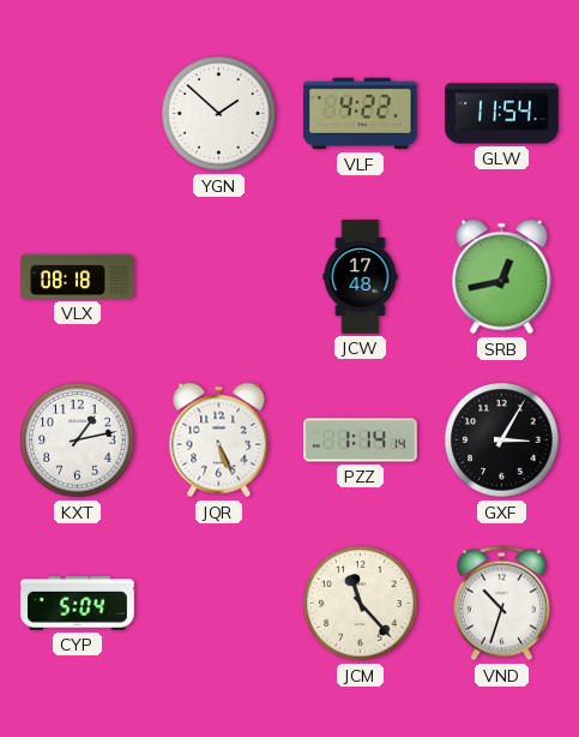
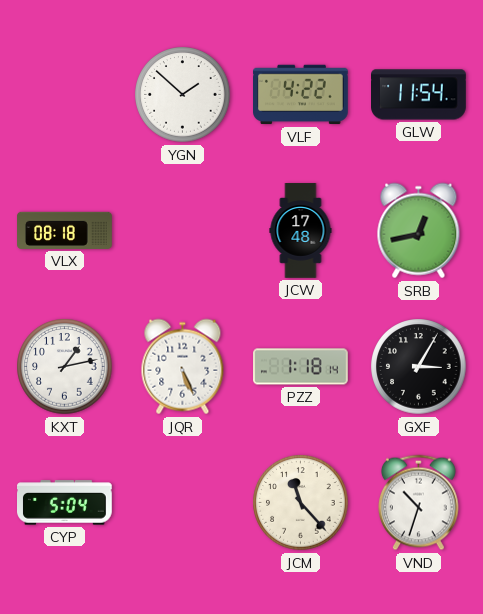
PZZ: 1:14 -> 1:18
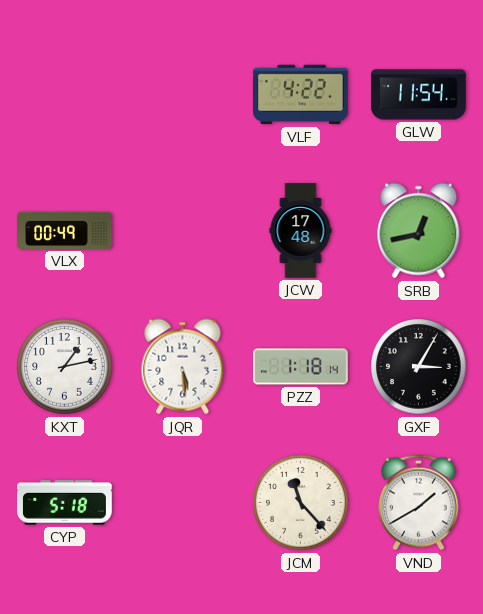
YGN: 1:52 -> none
VLX: 08:18 -> 00:49
JQR: 5:26 -> 5:29
CYP: 5:04 -> 5:18
VND: 10:33 -> 1:40
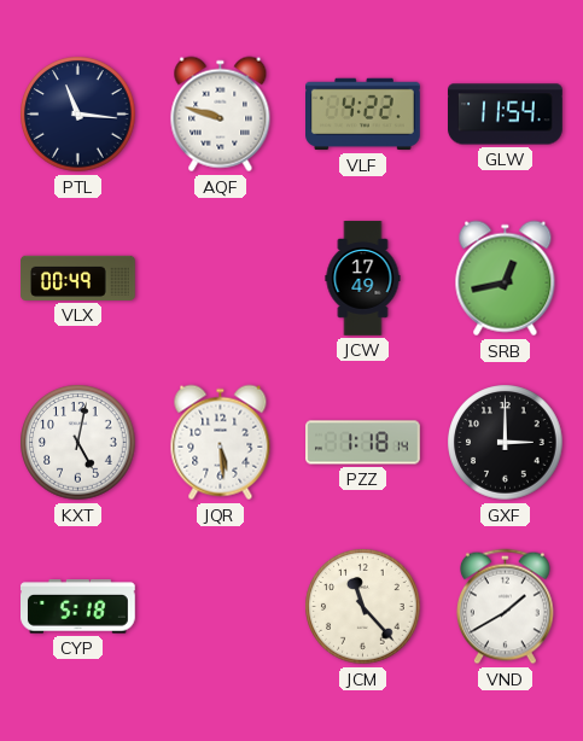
PTL: none -> 11:16
AQF: none -> 9:48
JCW: 17:48 -> 17:49
KXT: 1:13 -> 5:02
GXF: 3:05 -> 3:00
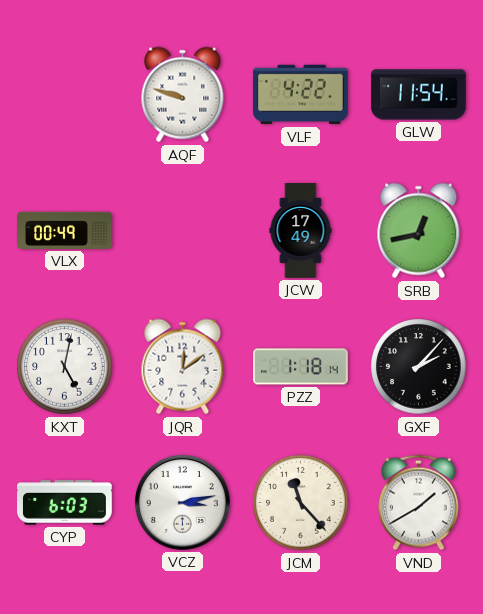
PTL: 11:16 -> none
JQR: 5:29 -> 12:09
GXF: 3:00 -> 2:07
CYP: 5:18 -> 6:03
VCZ: none -> 3:13
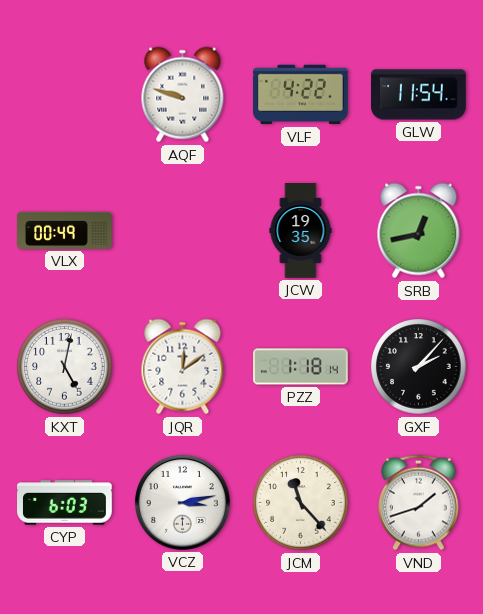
JCW: 17:49 -> 19:35
VND: 1:40 -> 1:42
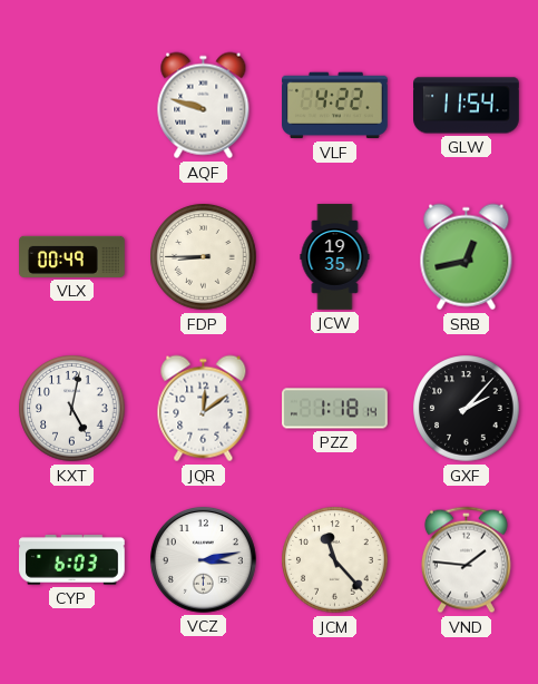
FDP: none -> 8:45
VND: 1:42 -> 1:46
